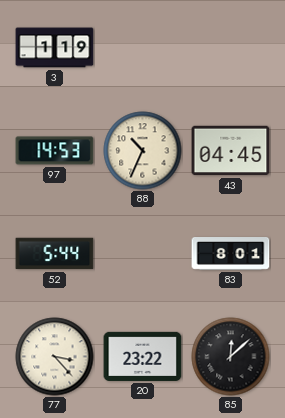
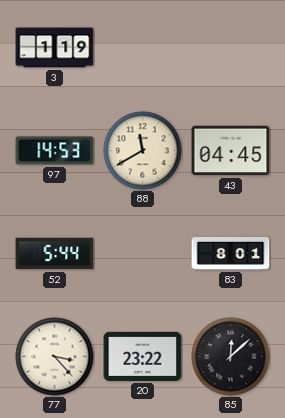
88: 10:34 -> 11:40
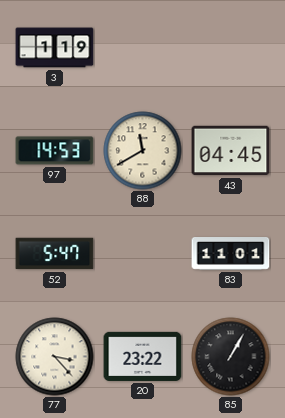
52: 5:44 -> 5:47
83: 8:01 -> 11:01
85: 12:08 -> 1:05
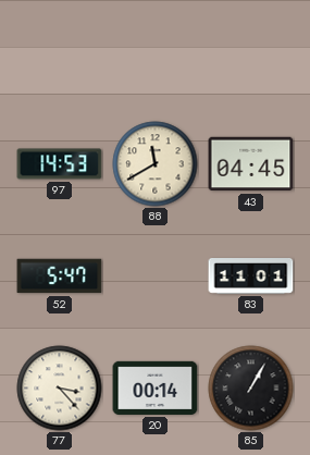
3: 1:19 -> none
20: 23:22 -> 00:14
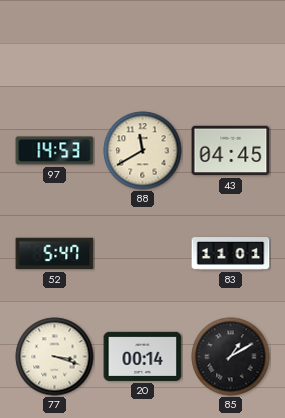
77: 3:23 -> 3:18
85: 1:05 -> 1:10
